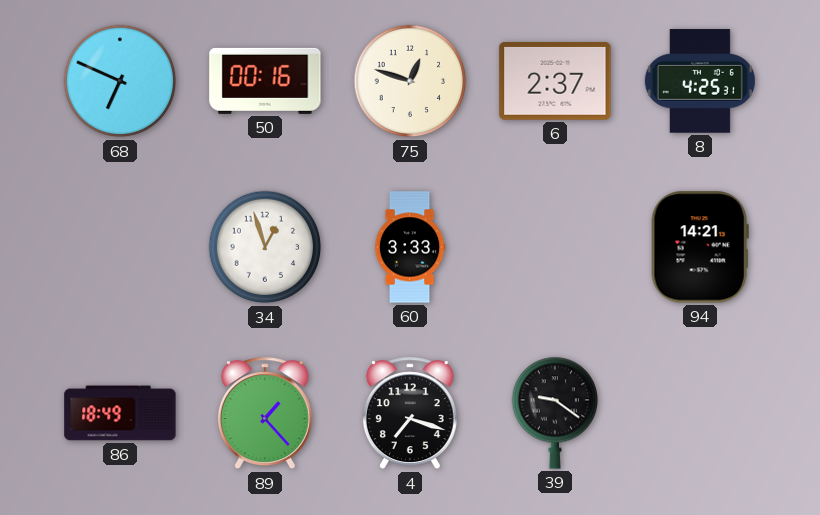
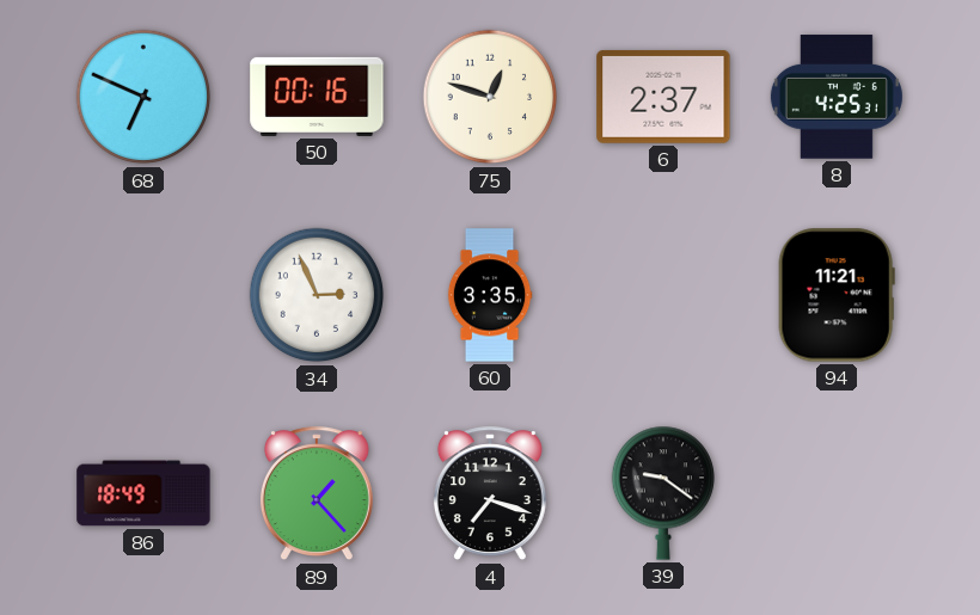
34: 12:57 -> 2:56
60: 3:33 -> 3:35
94: 14:21 -> 11:21
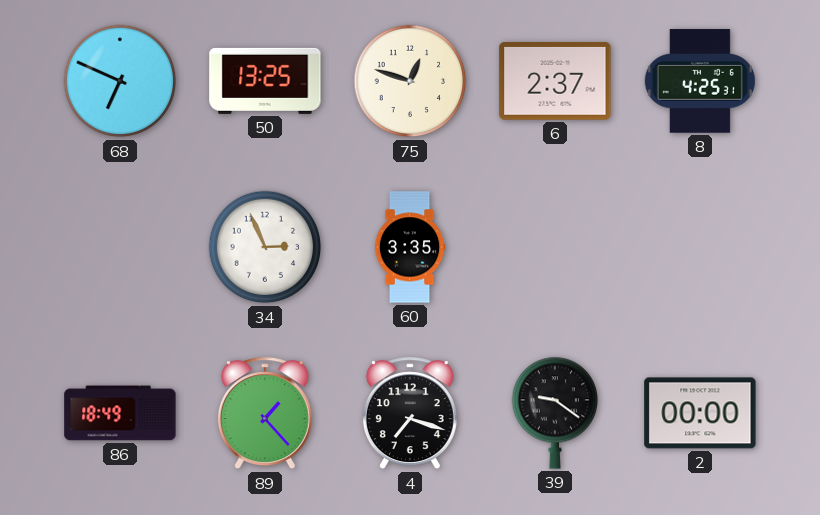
50: 00:16 -> 13:25
94: 11:21 -> none
2: none -> 00:00
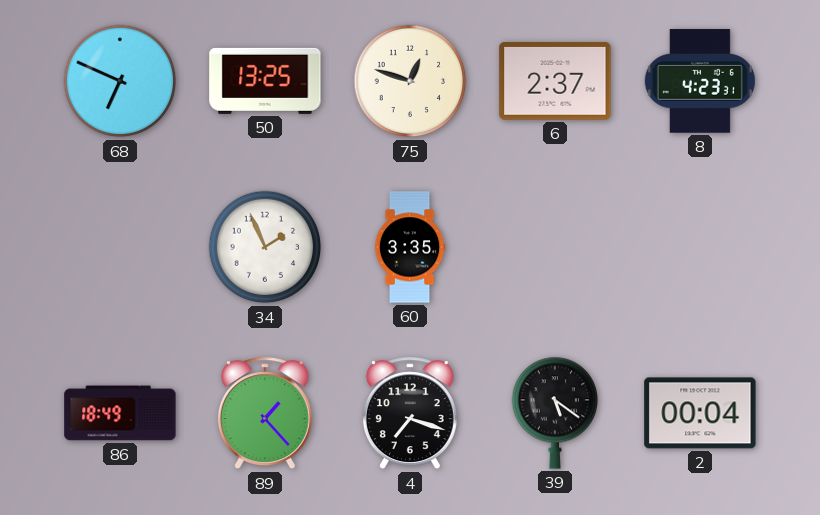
8: 4:25 -> 4:23
34: 2:56 -> 1:56
39: 9:21 -> 5:21
2: 00:00 -> 00:04
